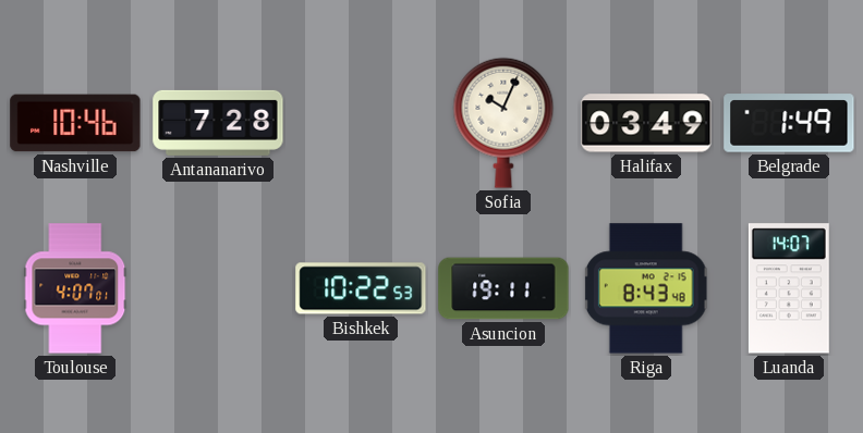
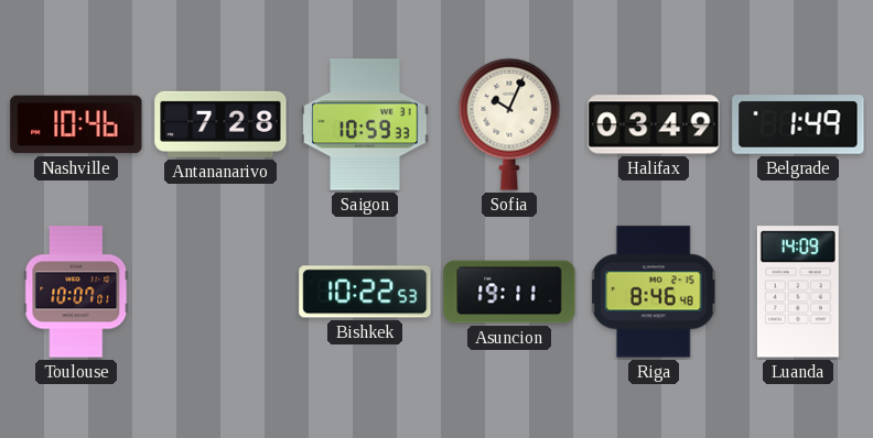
Saigon: none -> 10:59
Toulouse: 4:07 -> 10:07
Riga: 8:43 -> 8:46
Luanda: 14:07 -> 14:09
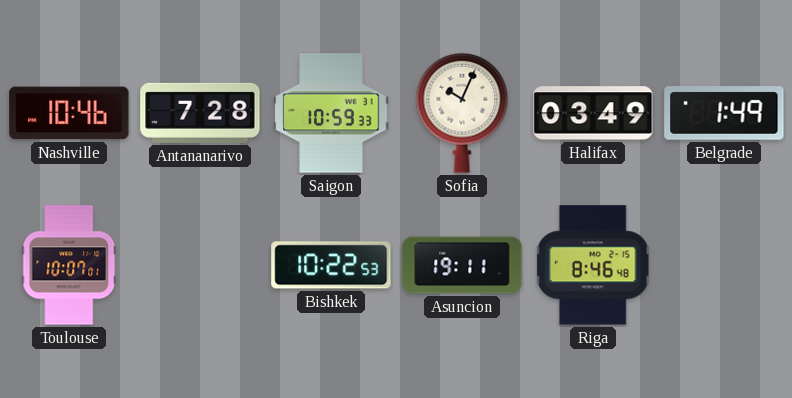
Luanda: 14:09 -> none
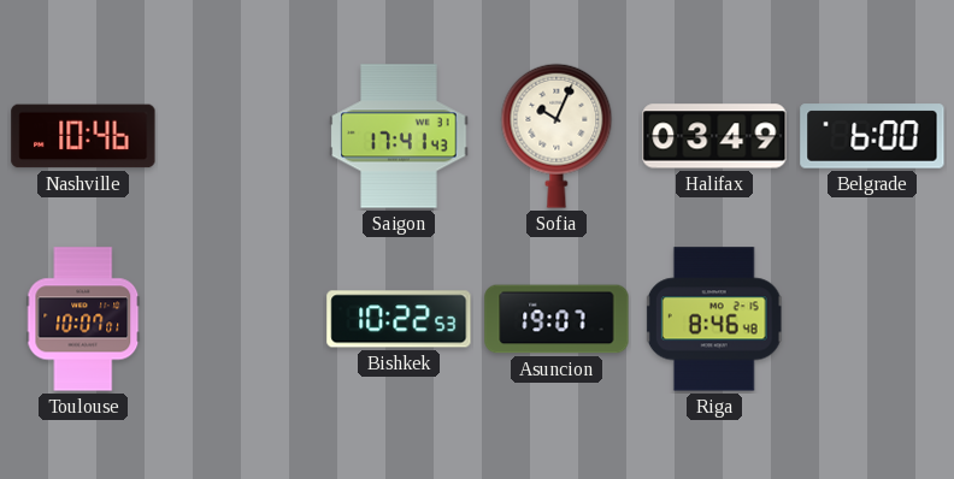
Antananarivo: 7:28 -> none
Saigon: 10:59 -> 17:41
Belgrade: 1:49 -> 6:00
Asuncion: 19:11 -> 19:07
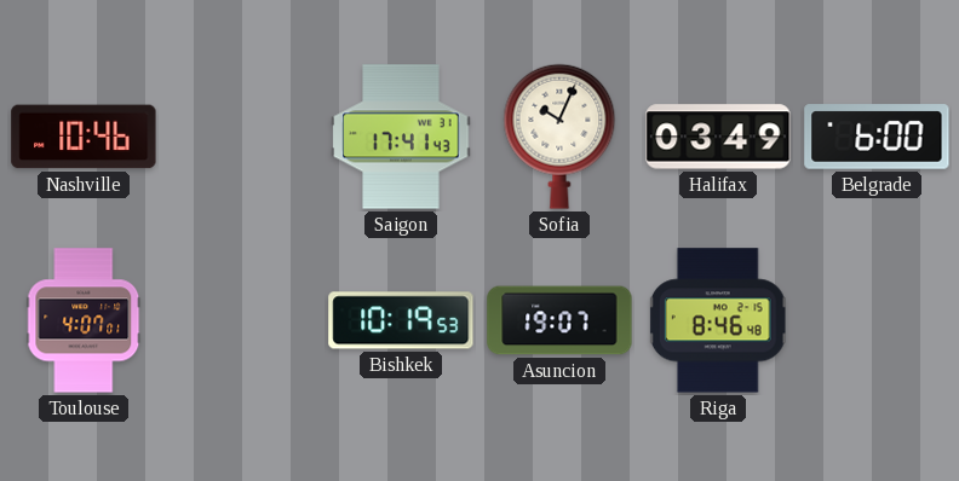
Toulouse: 10:07 -> 4:07
Bishkek: 10:22 -> 10:19
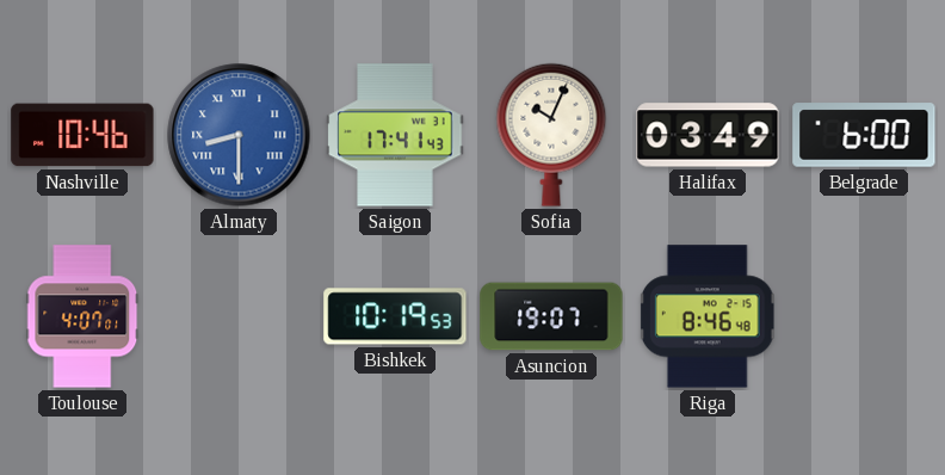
Almaty: none -> 8:30
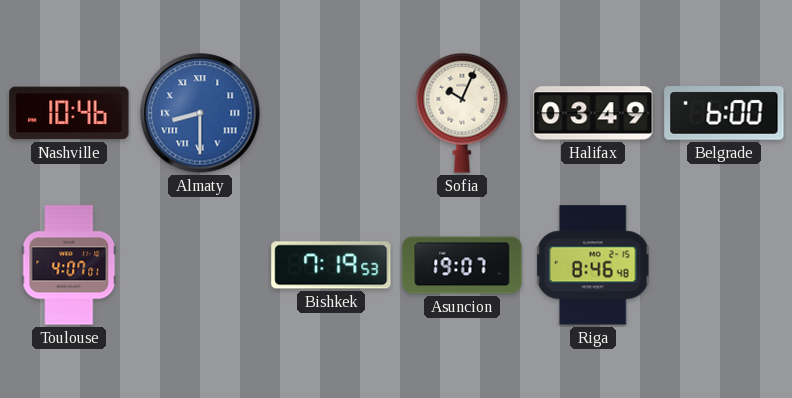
Saigon: 17:41 -> none
Bishkek: 10:19 -> 7:19
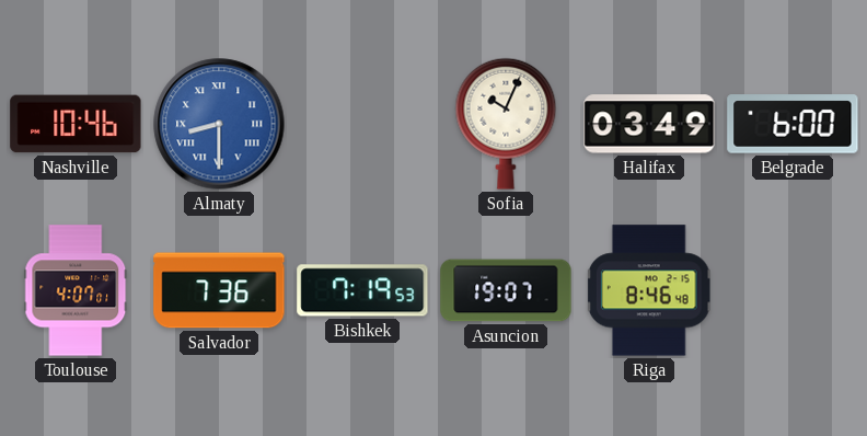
Salvador: none -> 7:36
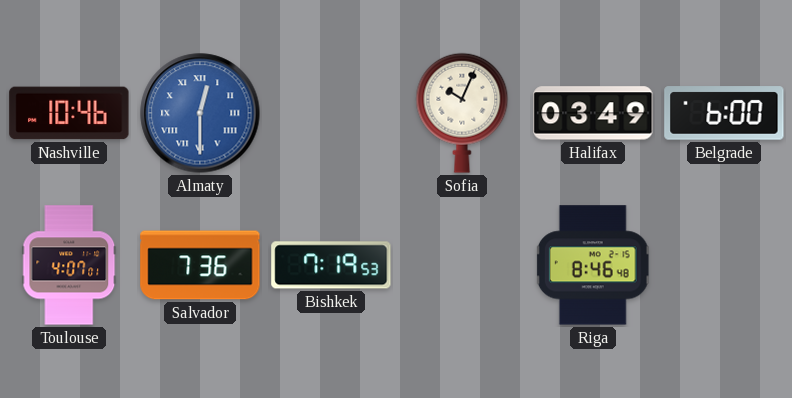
Almaty: 8:30 -> 12:30
Asuncion: 19:07 -> none
